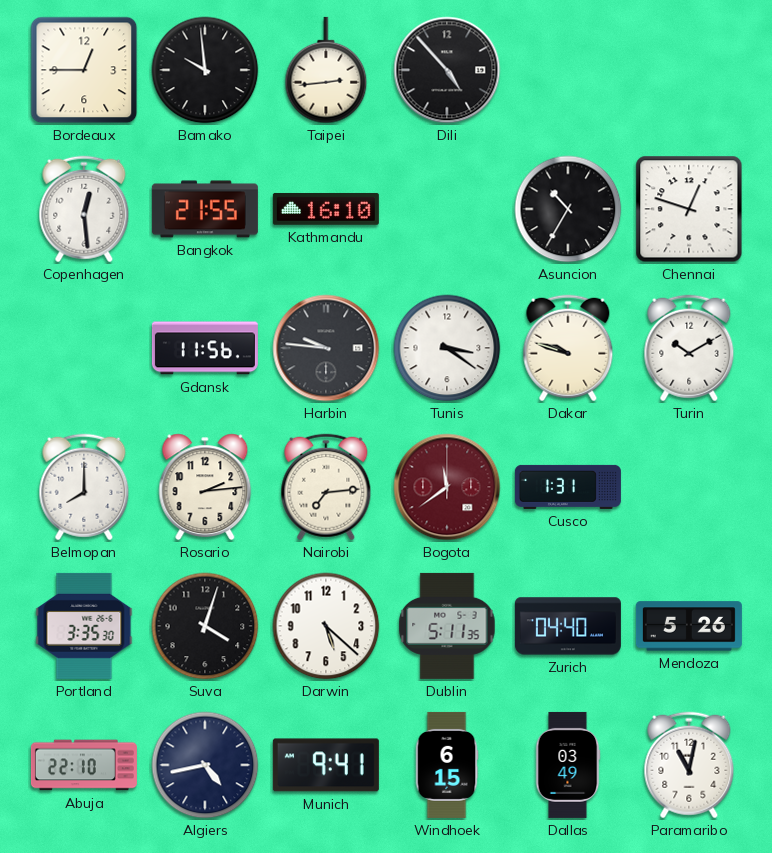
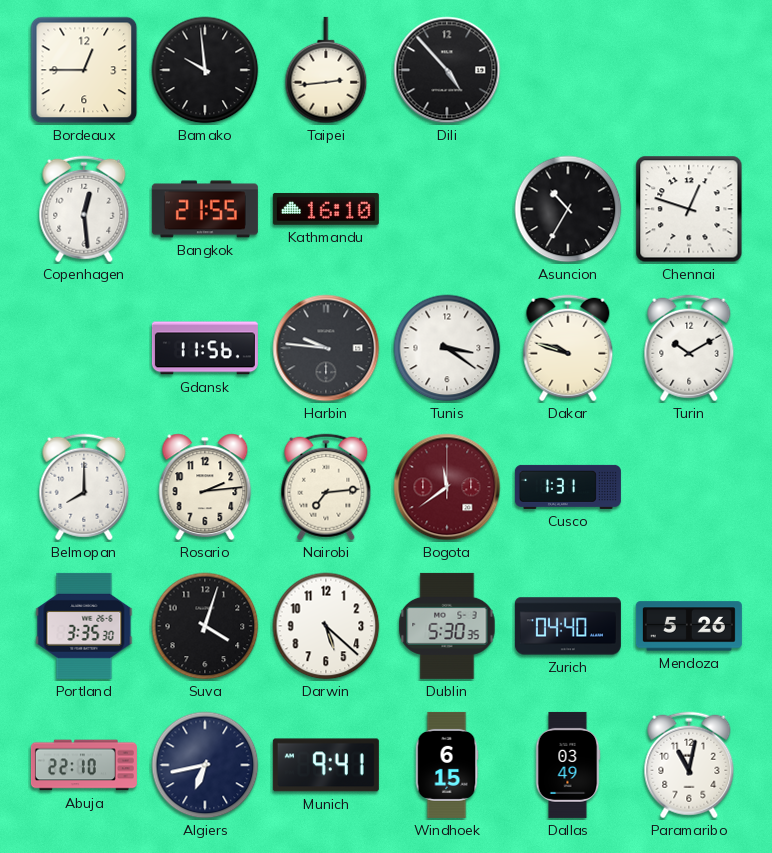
Dublin: 5:11 -> 5:30
Algiers: 4:43 -> 6:43
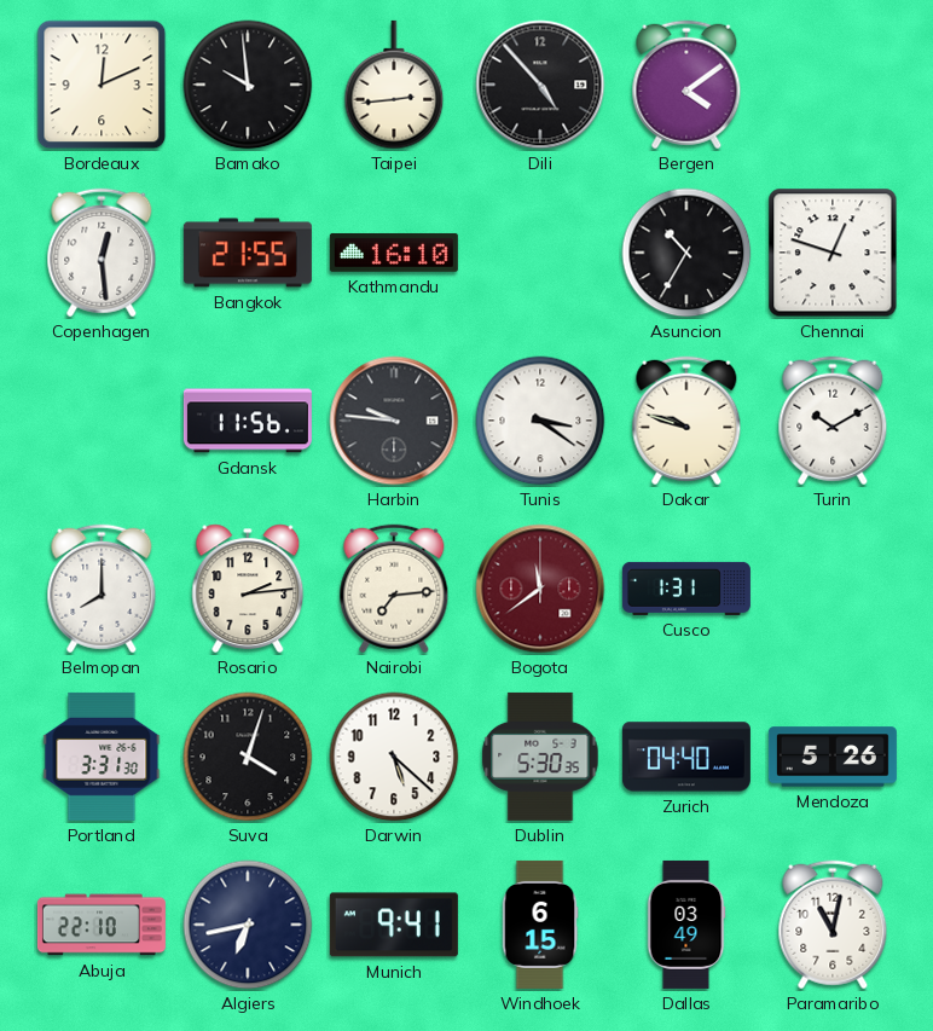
Bordeaux: 12:45 -> 12:11
Bergen: none -> 4:09
Portland: 3:35 -> 3:31
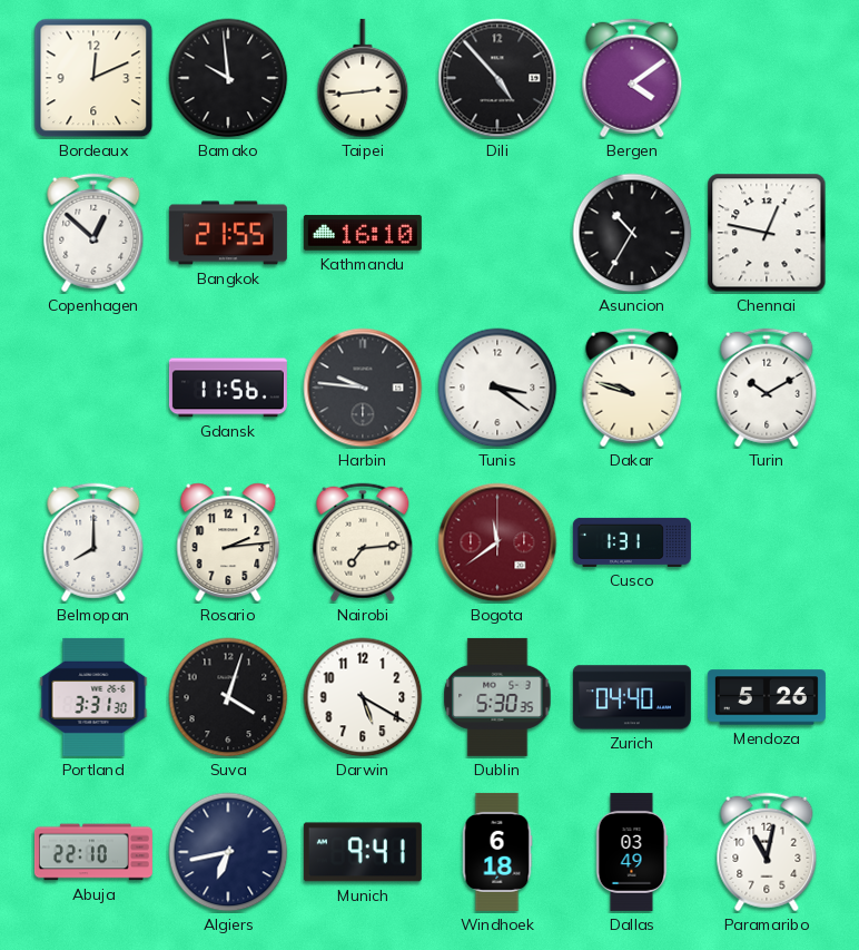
Copenhagen: 12:29 -> 12:52
Chennai: 12:48 -> 12:47
Darwin: 5:22 -> 5:20
Windhoek: 6:15 -> 6:18
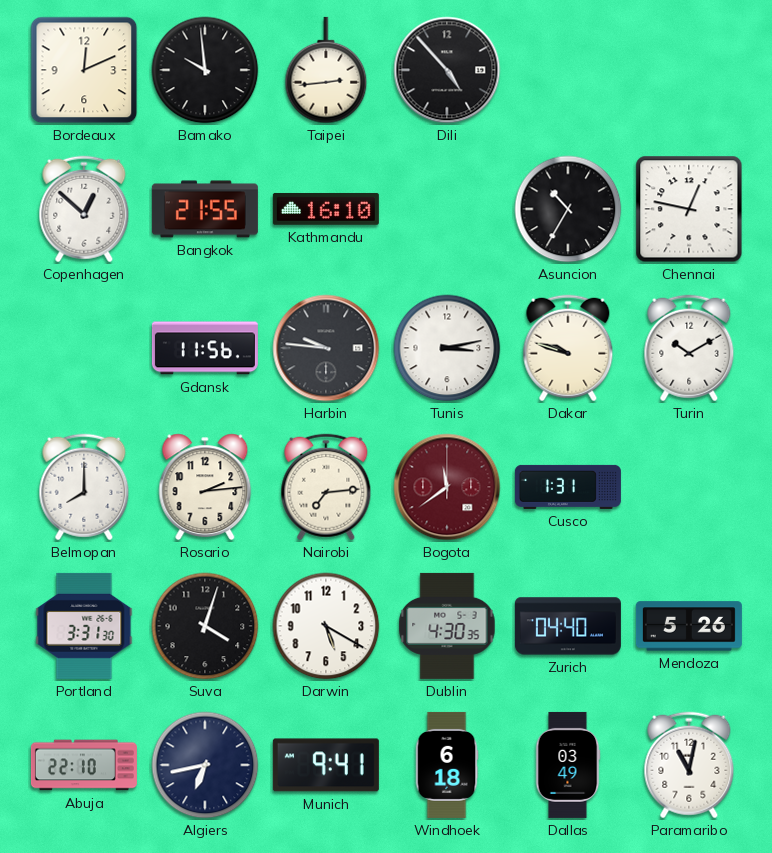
Bergen: 4:09 -> none
Tunis: 3:21 -> 3:13
Dublin: 5:30 -> 4:30
